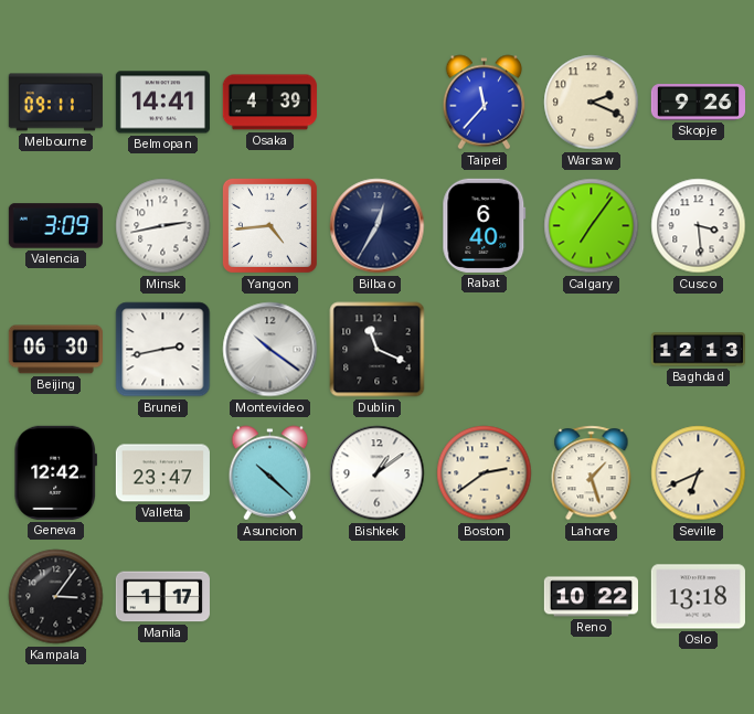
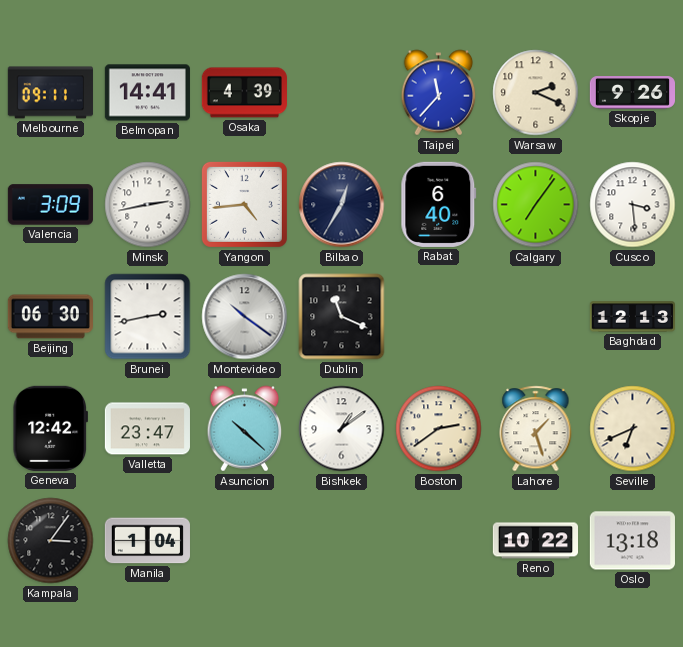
Manila: 1:17 -> 1:04
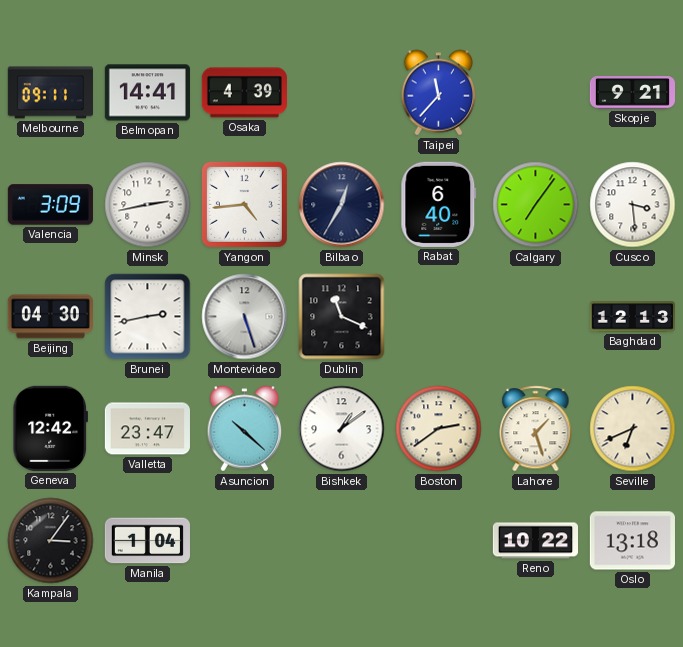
Warsaw: 2:19 -> none
Skopje: 9:26 -> 9:21
Beijing: 06:30 -> 04:30
Montevideo: 10:21 -> 5:27
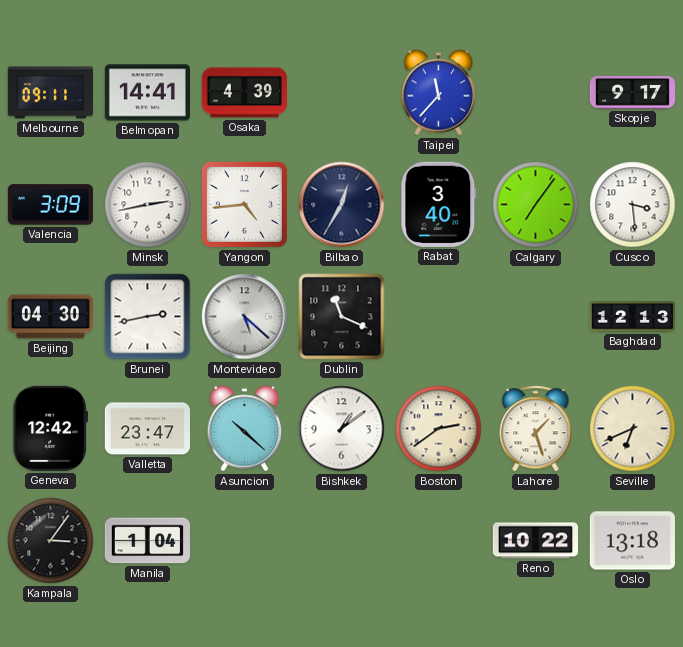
Skopje: 9:21 -> 9:17
Rabat: 6:40 -> 3:40
Montevideo: 5:27 -> 5:22
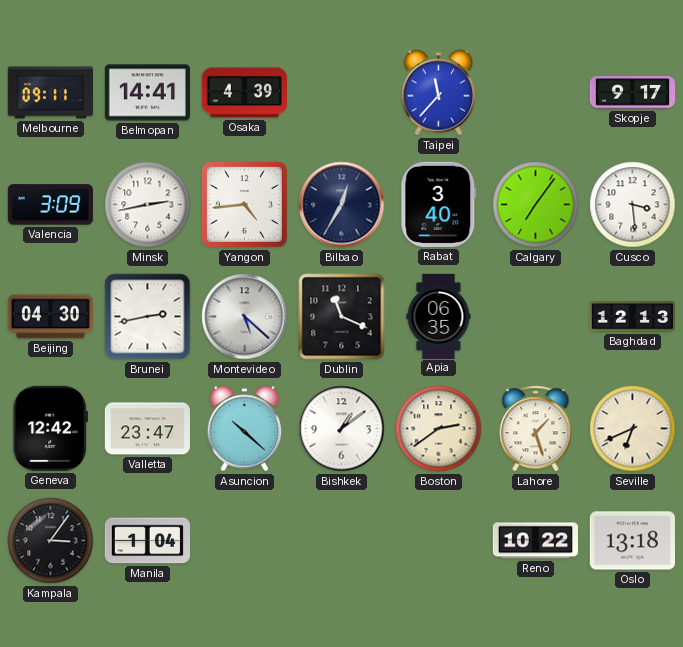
Apia: none -> 06:35
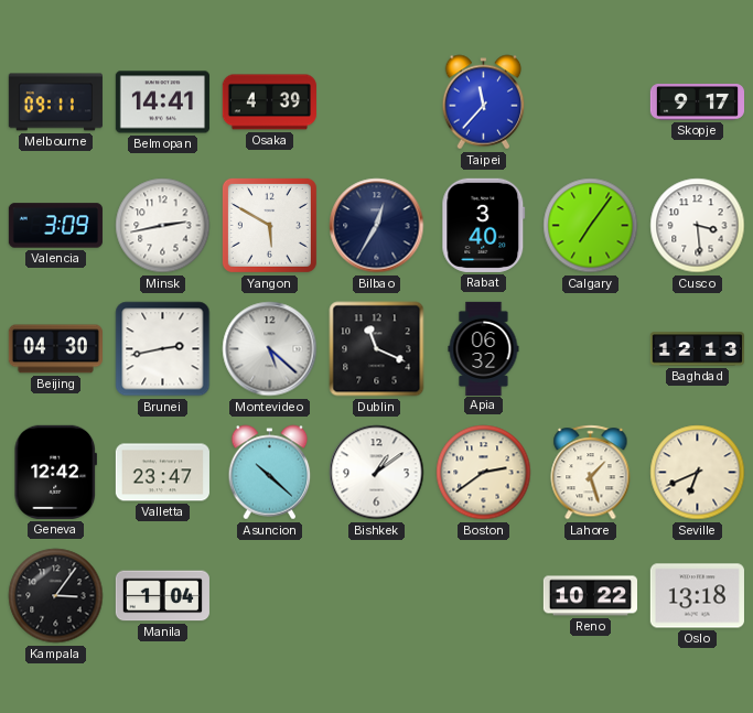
Yangon: 4:44 -> 5:50
Apia: 06:35 -> 06:32
